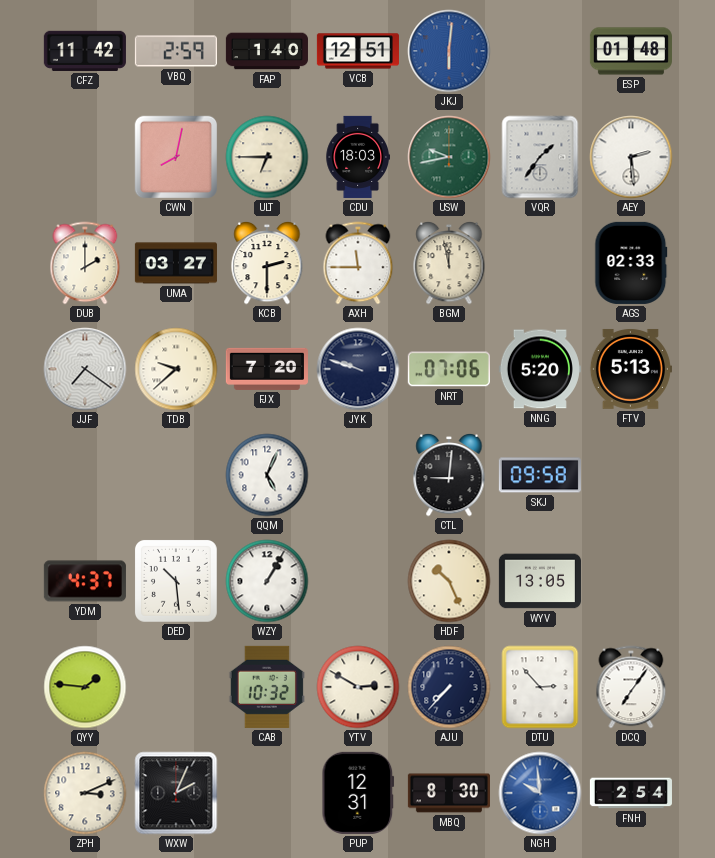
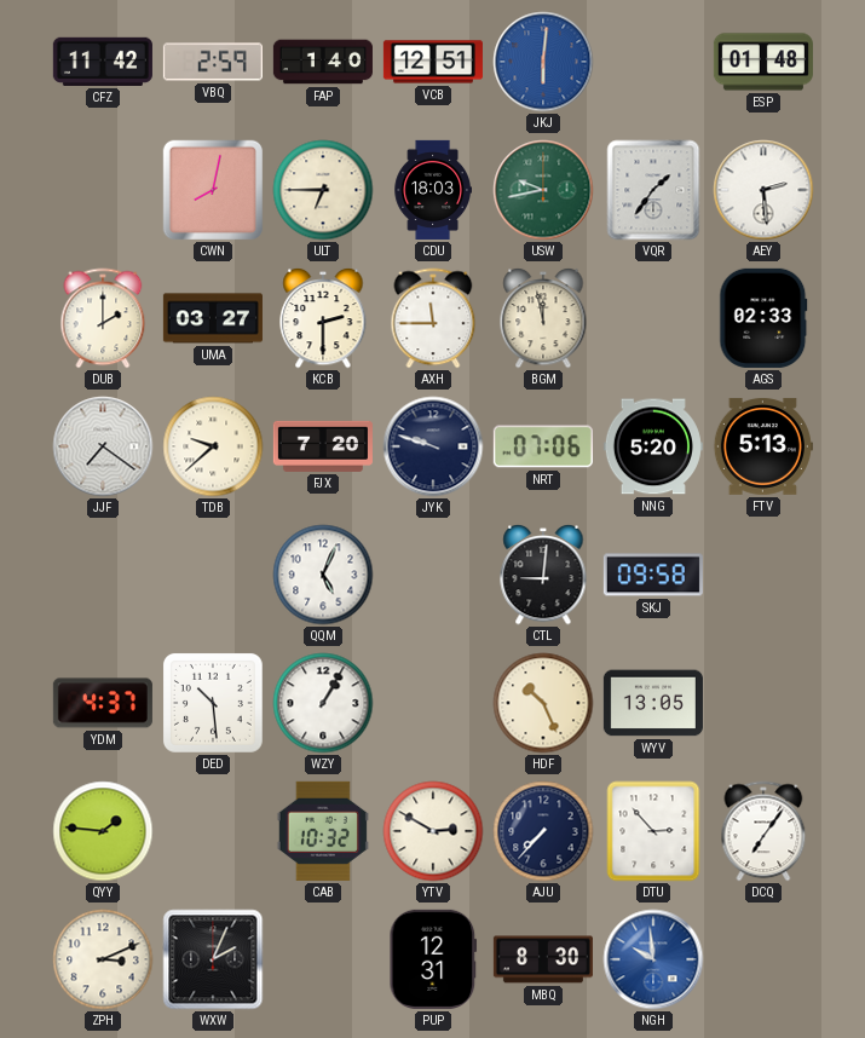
FNH: 2:54 -> none
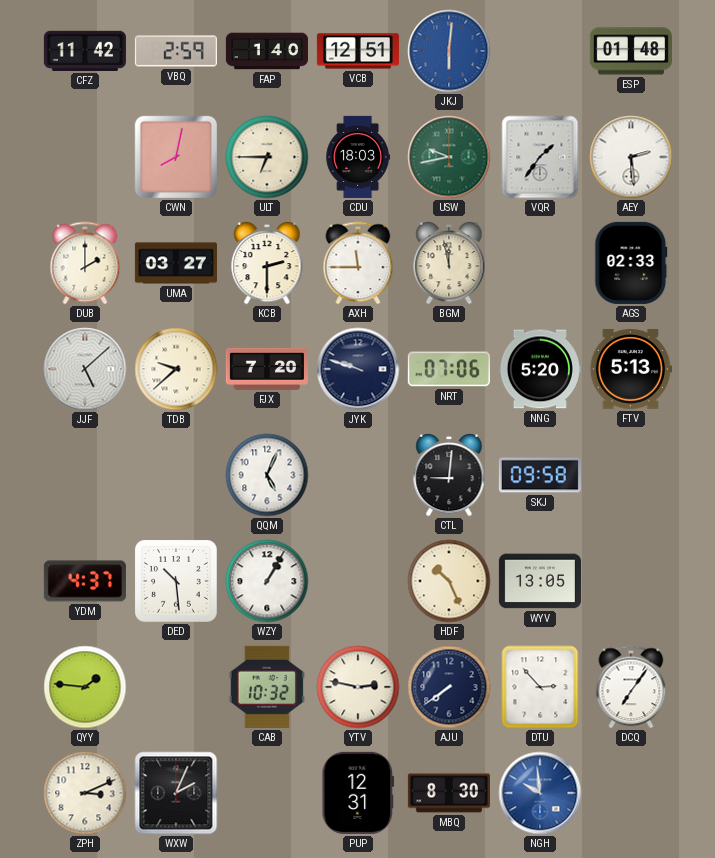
JJF: 7:21 -> 5:08
YTV: 2:50 -> 2:47
AJU: 7:37 -> 7:39
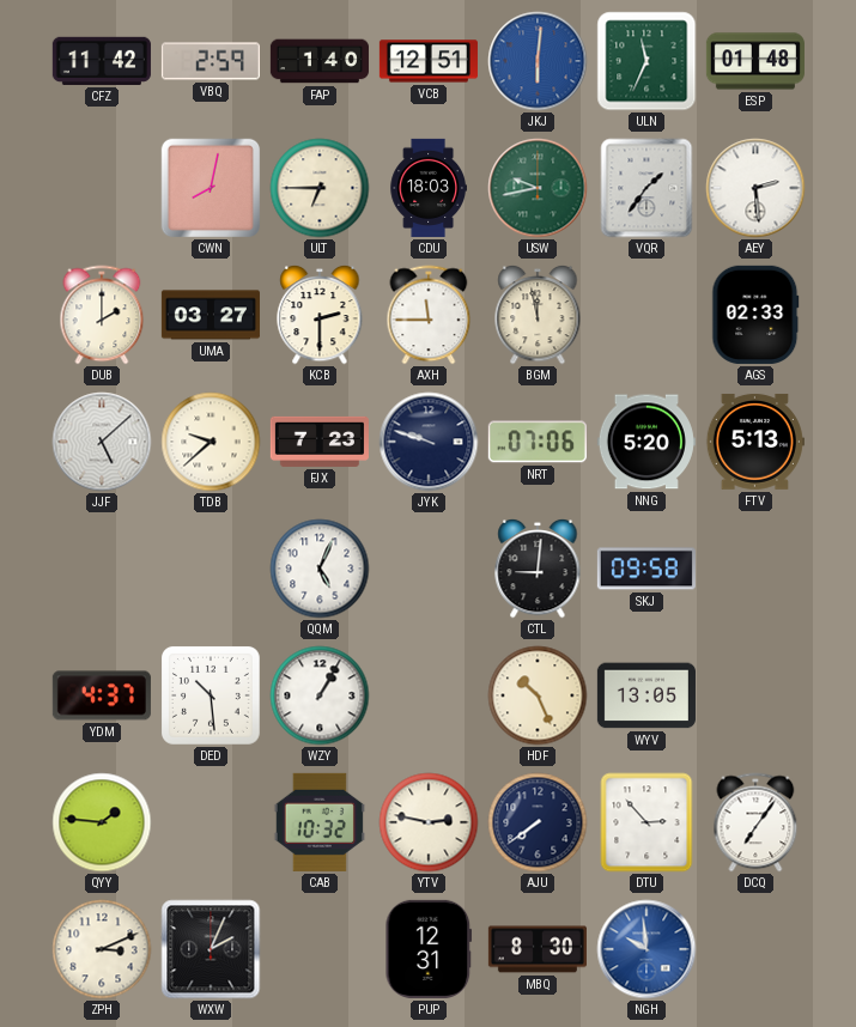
ULN: none -> 11:34
FJX: 7:20 -> 7:23
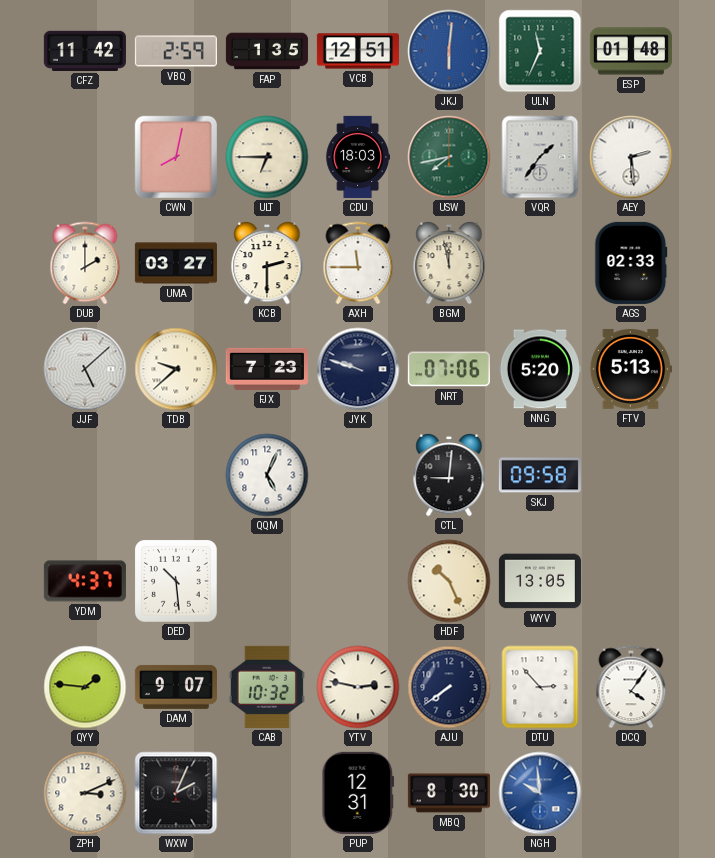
FAP: 1:40 -> 1:35
USW: 9:43 -> 7:43
WZY: 1:05 -> none
DAM: none -> 9:07
DCQ: 7:06 -> 4:06
